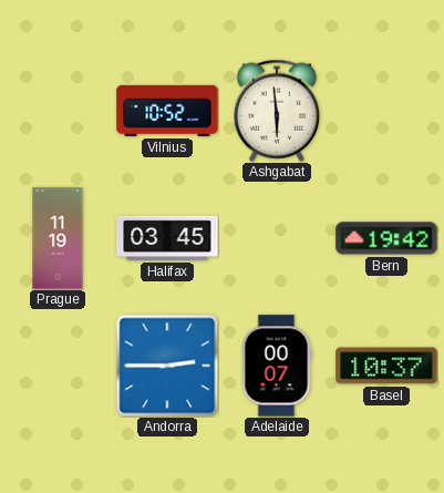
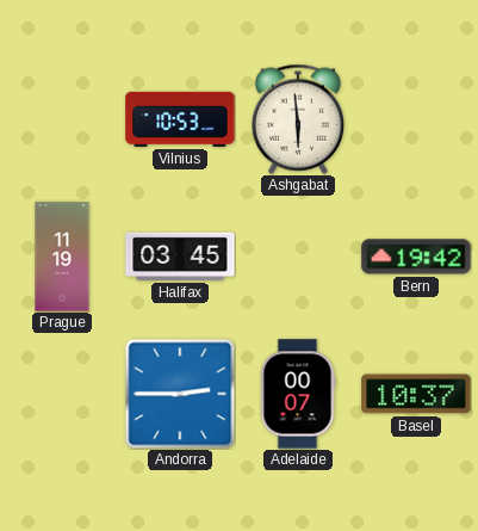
Vilnius: 10:52 -> 10:53
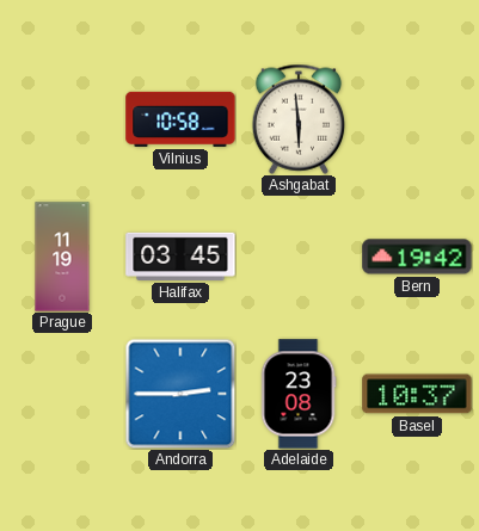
Vilnius: 10:53 -> 10:58
Adelaide: 00:07 -> 23:08
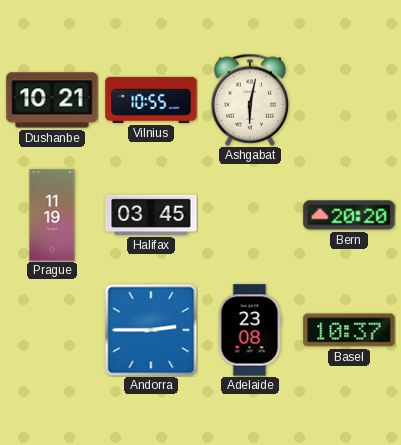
Dushanbe: none -> 10:21
Vilnius: 10:58 -> 10:55
Ashgabat: 5:59 -> 6:02
Bern: 19:42 -> 20:20
